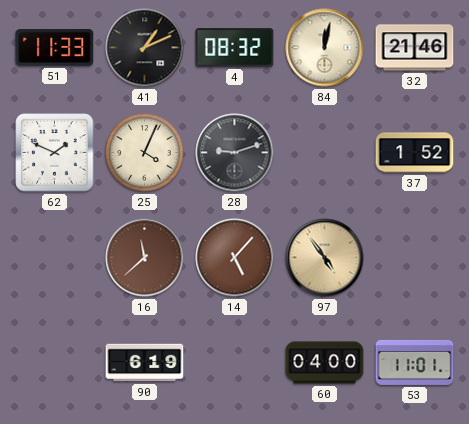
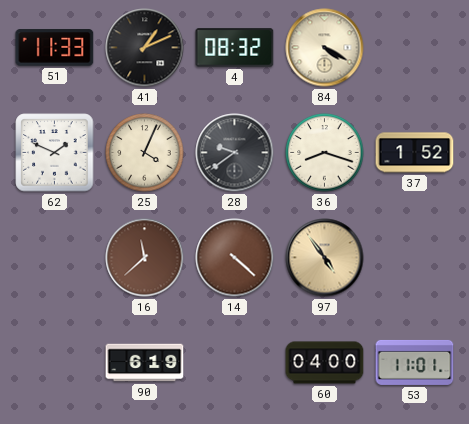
84: 12:02 -> 4:20
32: 21:46 -> none
28: 9:12 -> 9:39
36: none -> 8:18
14: 5:07 -> 4:22
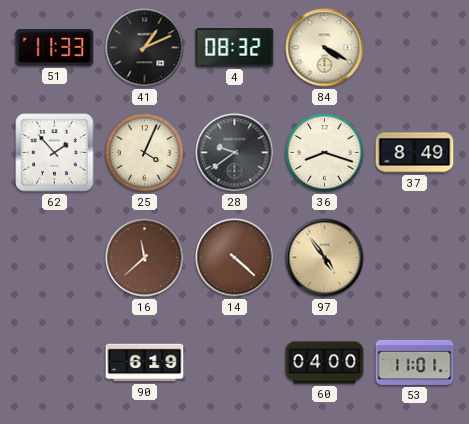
62: 1:49 -> 1:53
37: 1:52 -> 8:49
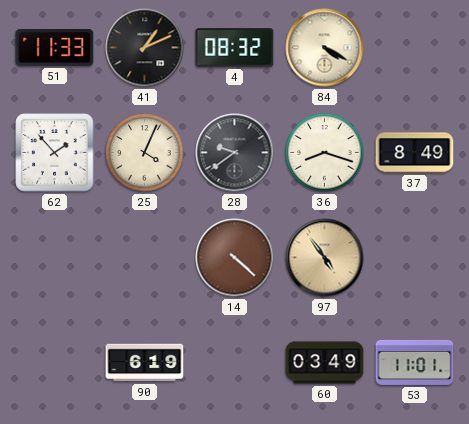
16: 11:38 -> none
60: 04:00 -> 03:49
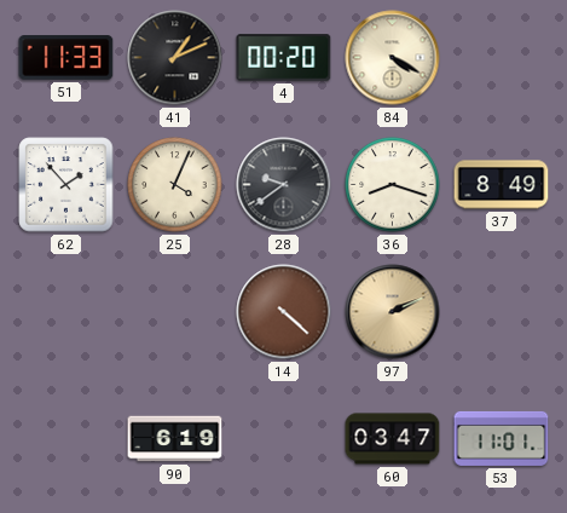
4: 08:32 -> 00:20
97: 4:54 -> 2:11
60: 03:49 -> 03:47
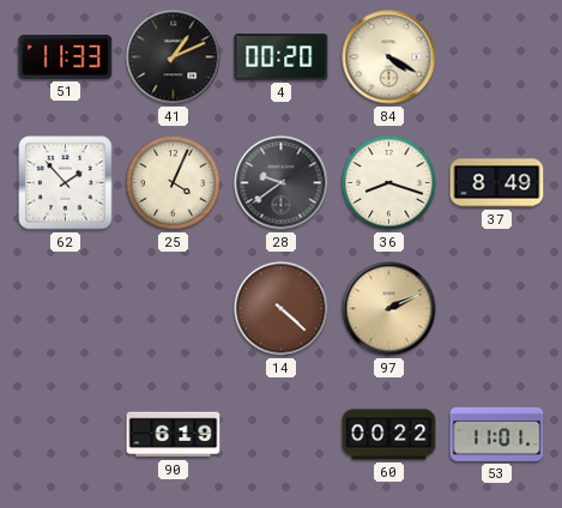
60: 03:47 -> 00:22
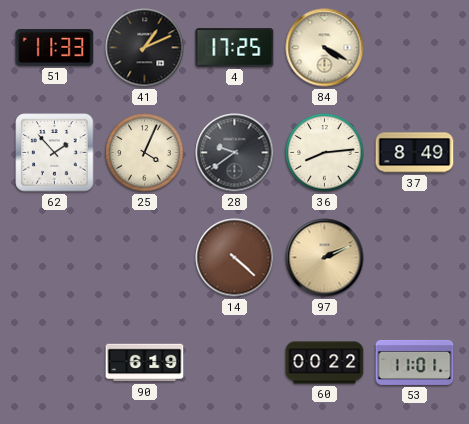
4: 00:20 -> 17:25
36: 8:18 -> 8:14
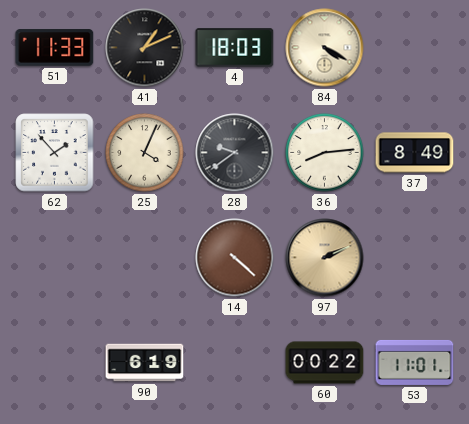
4: 17:25 -> 18:03
